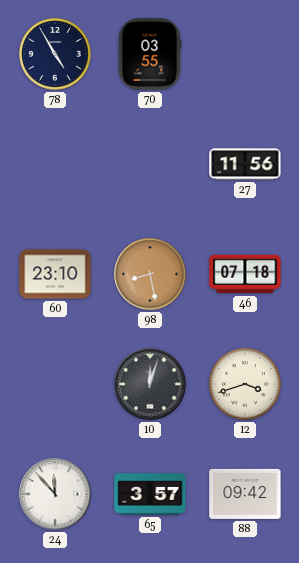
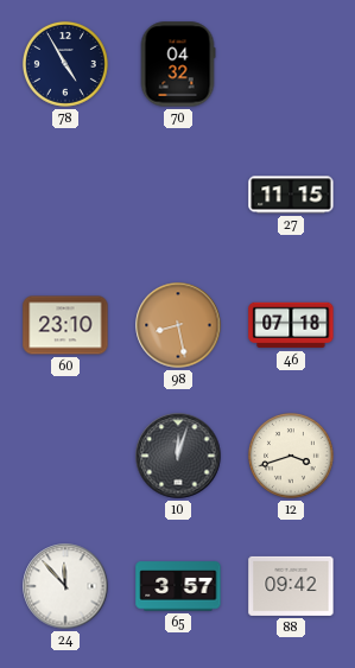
70: 03:55 -> 04:32
27: 11:56 -> 11:15
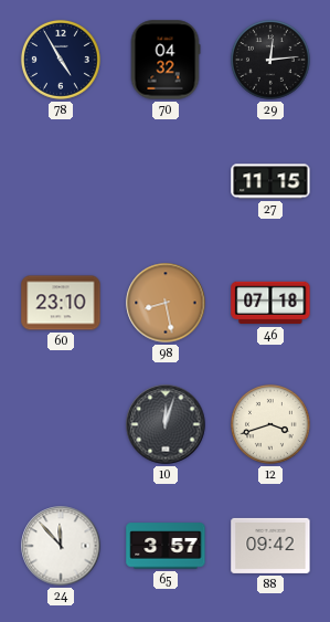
29: none -> 12:14
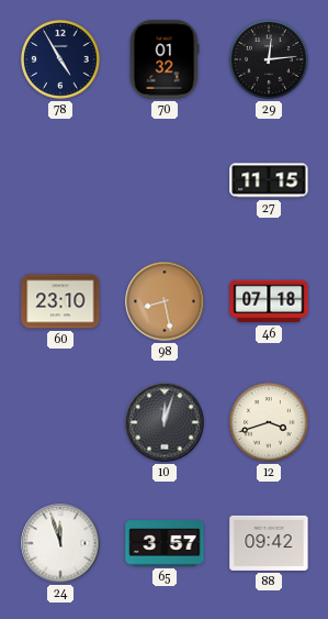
70: 04:32 -> 01:32
24: 11:53 -> 11:57
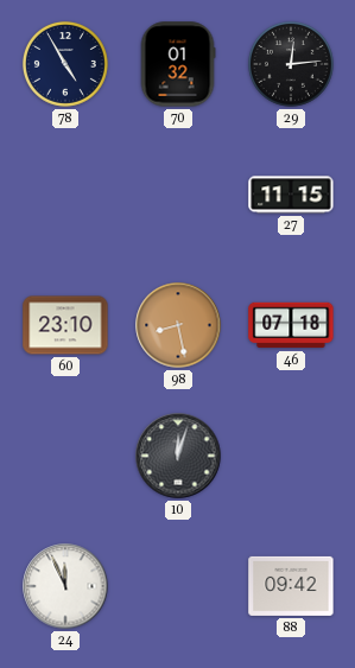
12: 3:42 -> none
24: 11:57 -> 11:56
65: 3:57 -> none
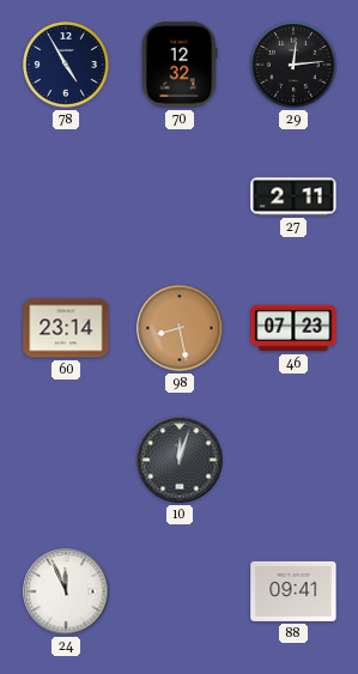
70: 01:32 -> 12:32
27: 11:15 -> 2:11
60: 23:10 -> 23:14
46: 07:18 -> 07:23
88: 09:42 -> 09:41
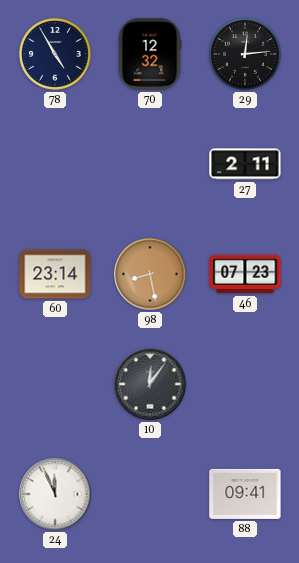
10: 12:03 -> 12:06
